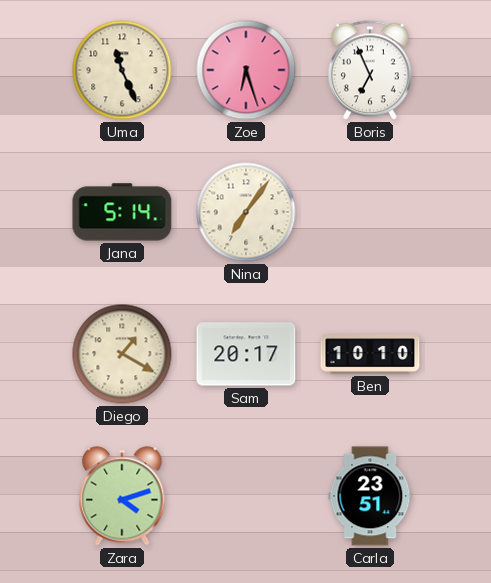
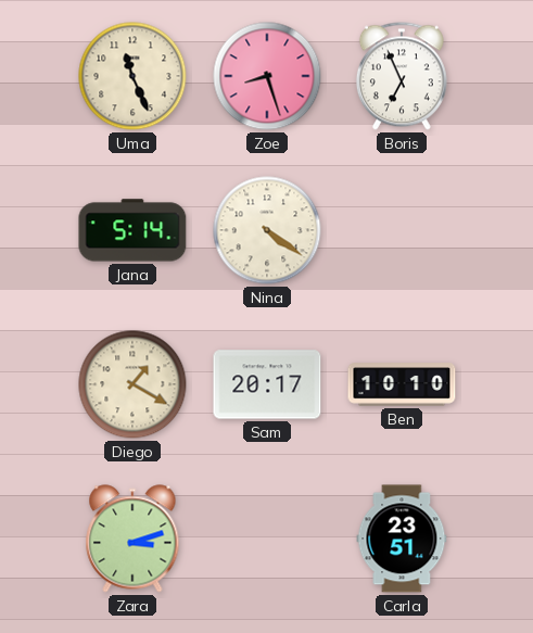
Zoe: 6:27 -> 8:27
Nina: 7:06 -> 4:21
Zara: 4:12 -> 3:12
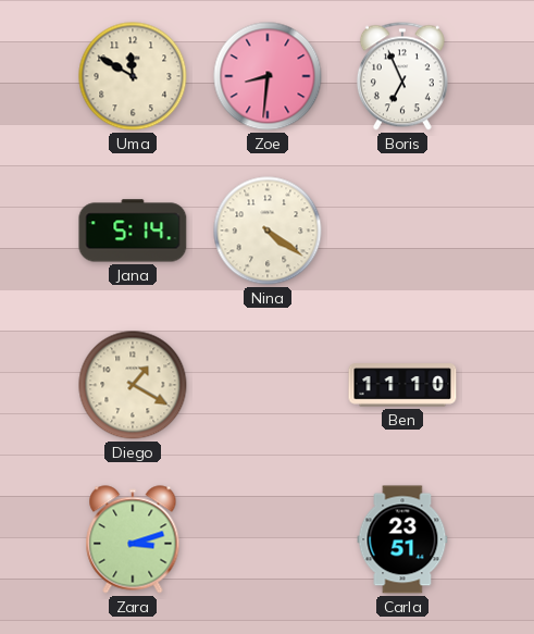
Uma: 11:26 -> 11:50
Zoe: 8:27 -> 8:31
Sam: 20:17 -> none
Ben: 10:10 -> 11:10
